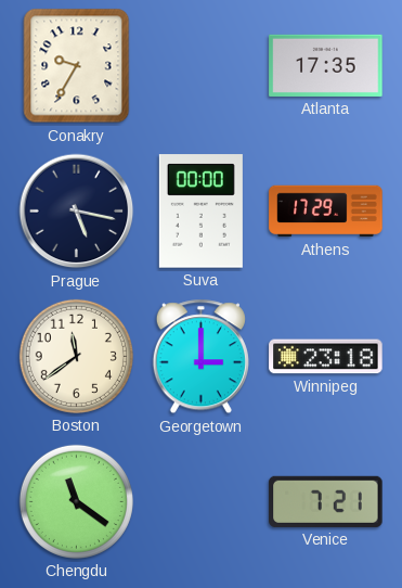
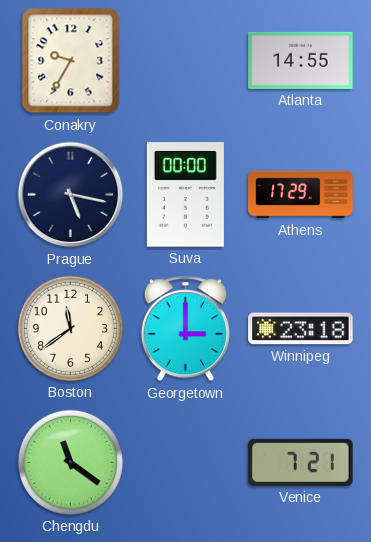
Atlanta: 17:35 -> 14:55
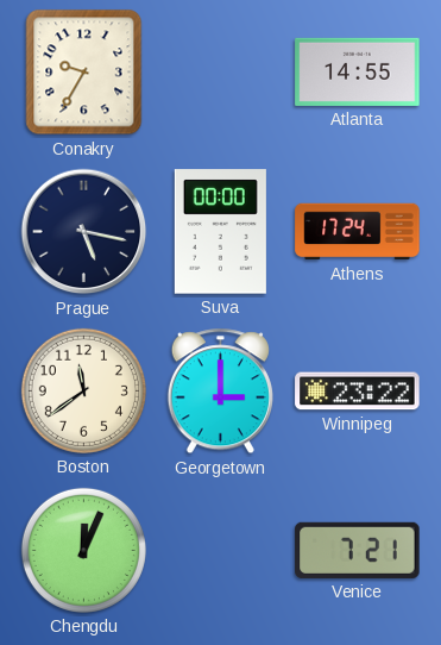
Athens: 17:29 -> 17:24
Winnipeg: 23:18 -> 23:22
Chengdu: 11:21 -> 12:04
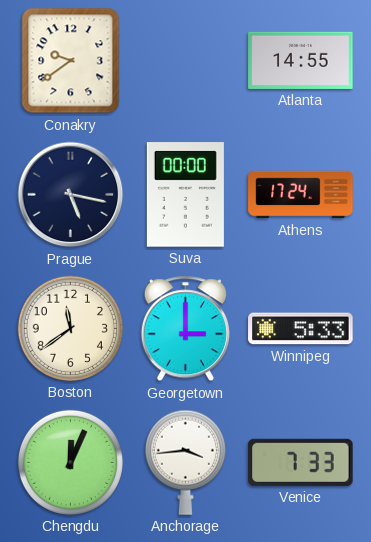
Conakry: 9:35 -> 9:39
Winnipeg: 23:22 -> 5:33
Anchorage: none -> 3:44
Venice: 7:21 -> 7:33
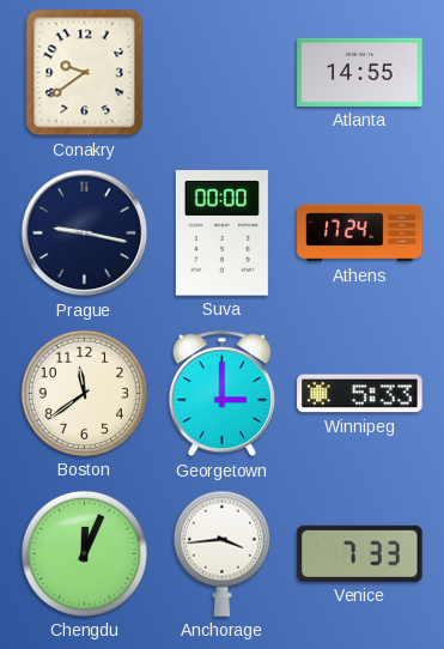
Prague: 5:17 -> 9:17
